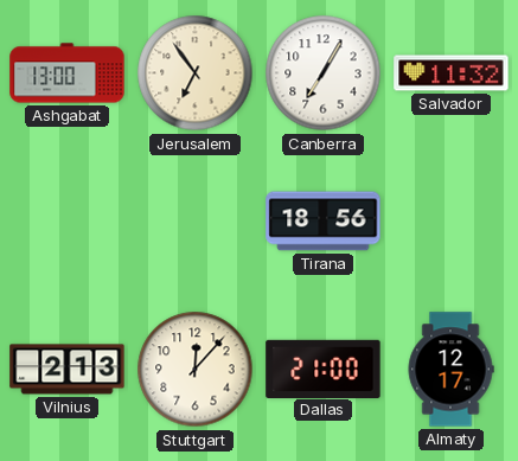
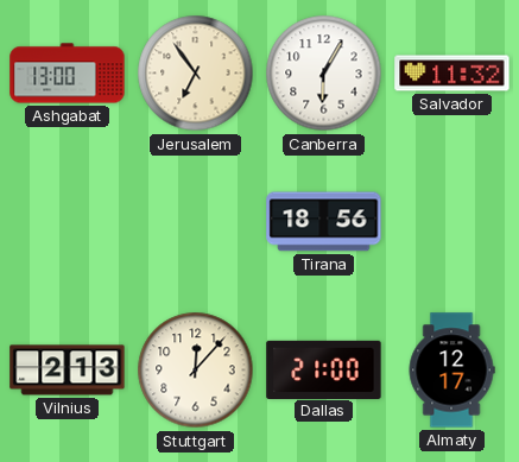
Canberra: 7:05 -> 6:05
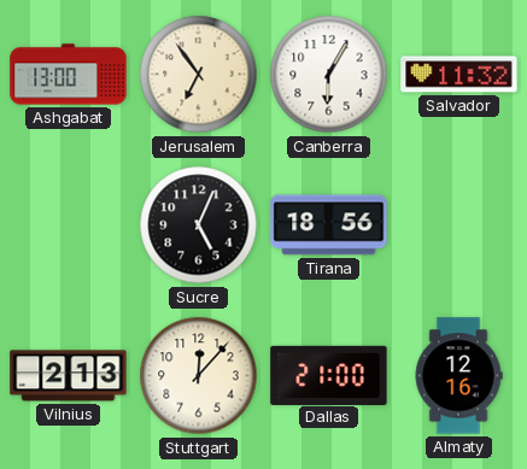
Sucre: none -> 5:04
Almaty: 12:17 -> 12:16
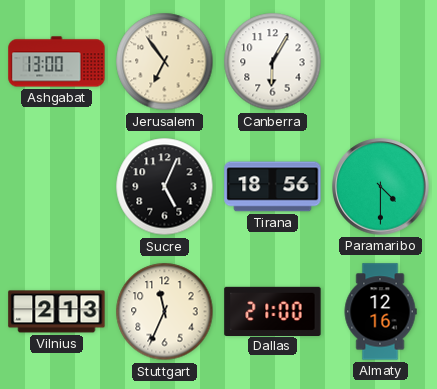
Salvador: 11:32 -> none
Paramaribo: none -> 4:30
Stuttgart: 12:07 -> 11:34
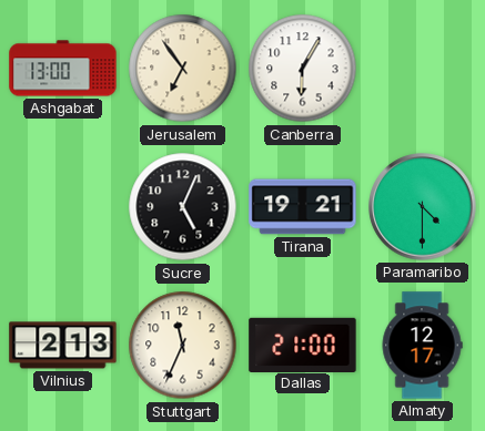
Tirana: 18:56 -> 19:21
Almaty: 12:16 -> 12:17
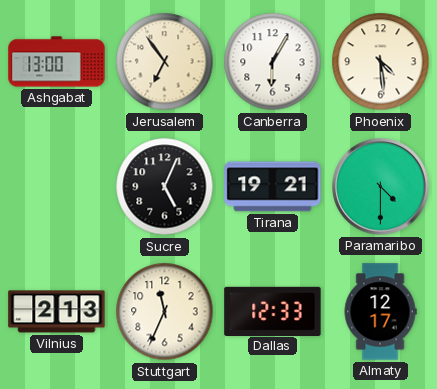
Phoenix: none -> 4:29
Dallas: 21:00 -> 12:33
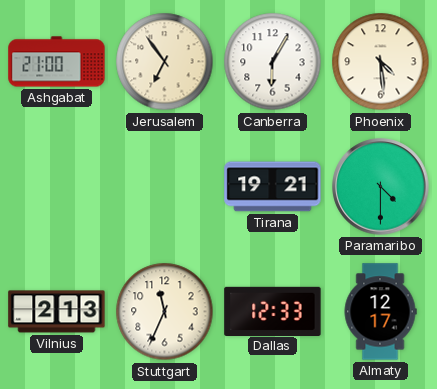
Ashgabat: 13:00 -> 21:00
Sucre: 5:04 -> none
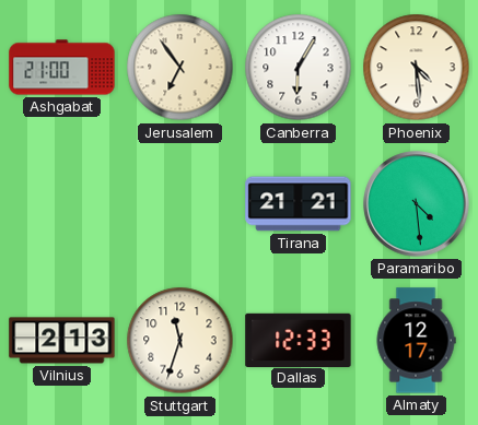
Tirana: 19:21 -> 21:21
Paramaribo: 4:30 -> 4:29
Stuttgart: 11:34 -> 11:33
